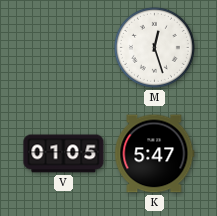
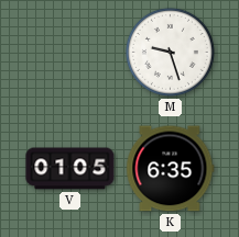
M: 12:27 -> 9:27
K: 5:47 -> 6:35
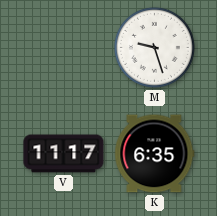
V: 01:05 -> 11:17
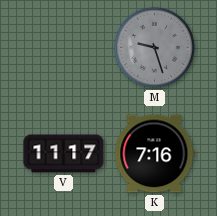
M dial: white -> grey
K: 6:35 -> 7:16
